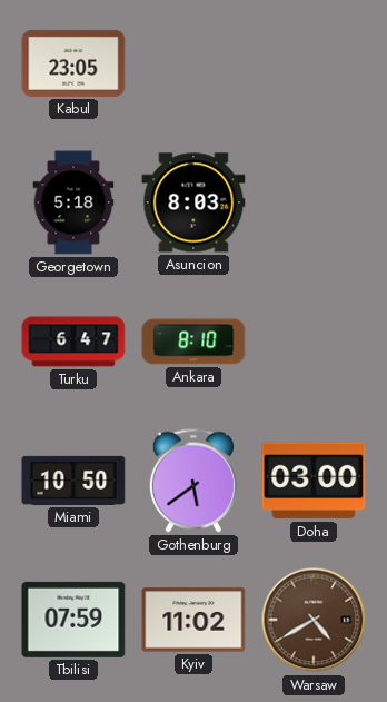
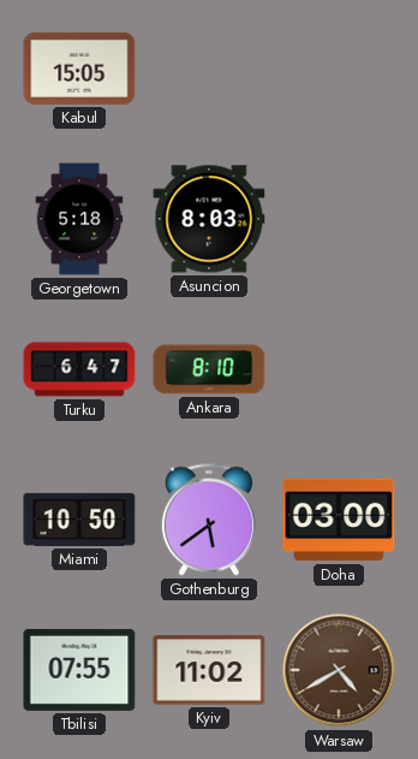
Kabul: 23:05 -> 15:05
Tbilisi: 07:59 -> 07:55
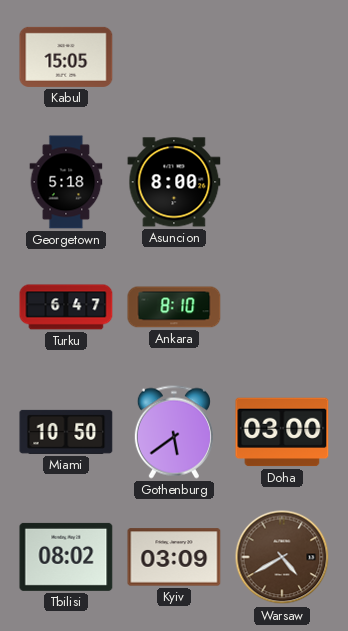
Asuncion: 8:03 -> 8:00
Tbilisi: 07:55 -> 08:02
Kyiv: 11:02 -> 03:09
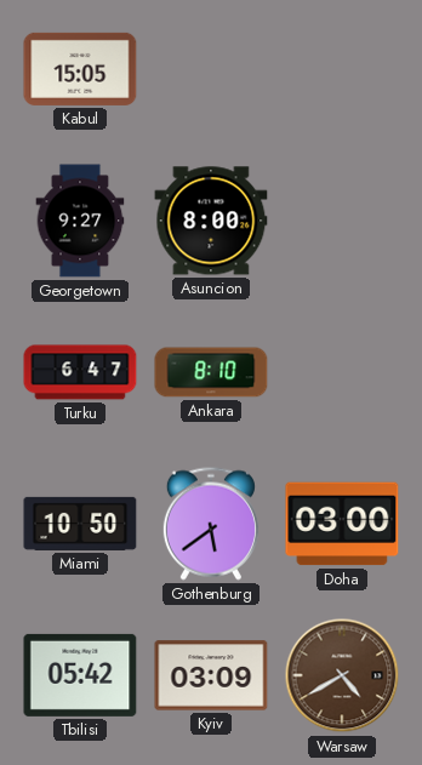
Georgetown: 5:18 -> 9:27
Tbilisi: 08:02 -> 05:42
